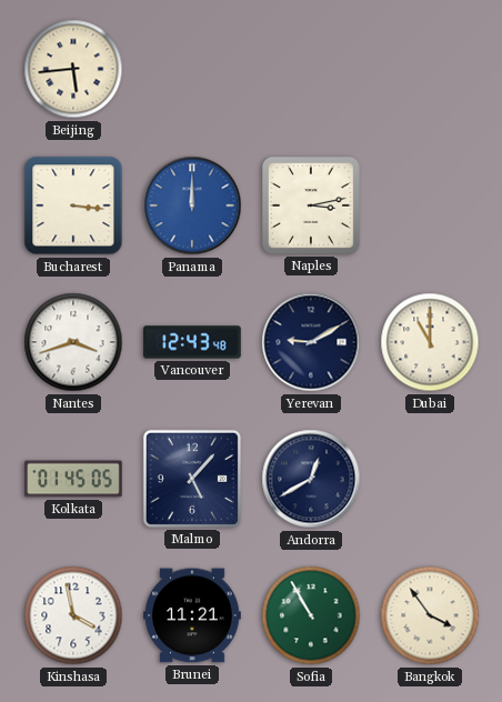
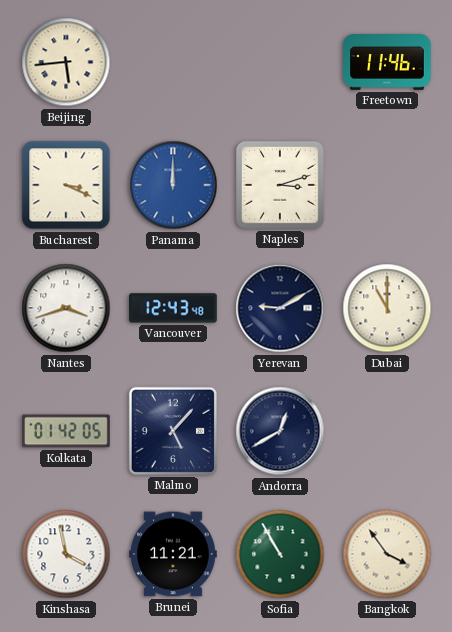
Freetown: none -> 11:46
Bucharest: 3:16 -> 3:19
Naples: 3:13 -> 3:12
Kolkata: 01:45 -> 01:42
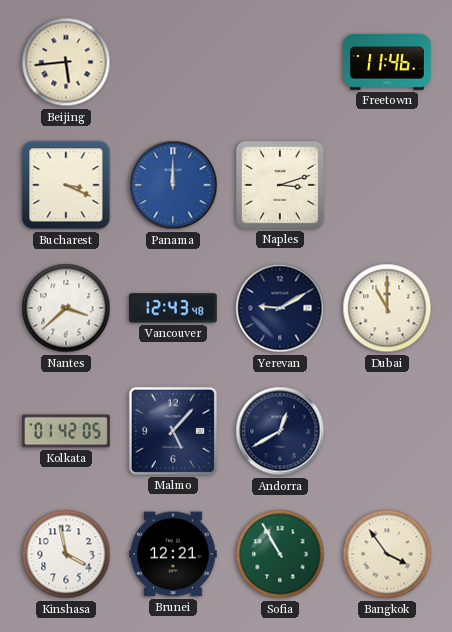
Nantes: 3:42 -> 3:38
Brunei: 11:21 -> 12:21
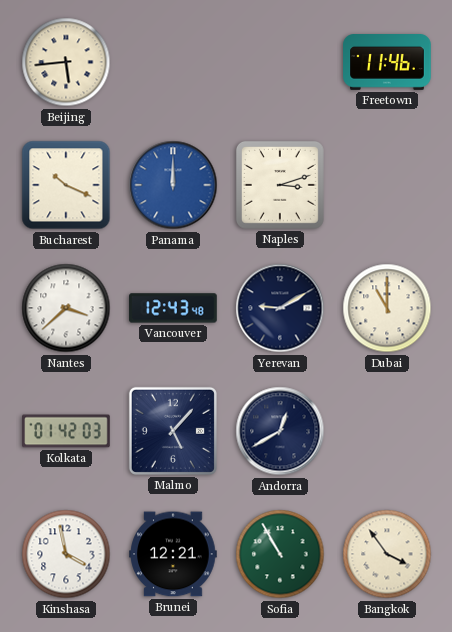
Bucharest: 3:19 -> 10:19
Kolkata: 01:42:05 -> 01:42:03
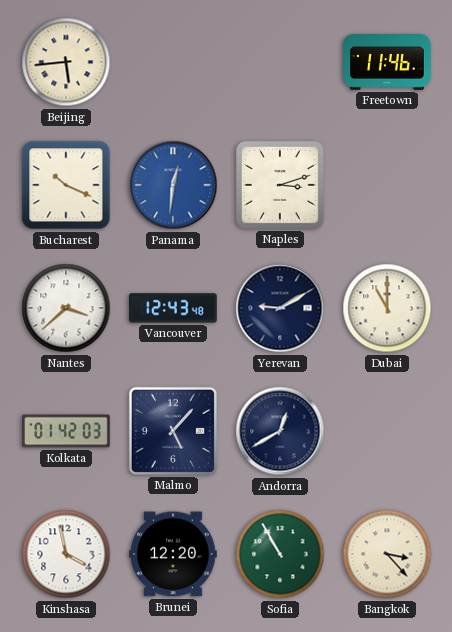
Panama: 12:00 -> 12:31
Brunei: 12:21 -> 12:20
Bangkok: 3:54 -> 3:23
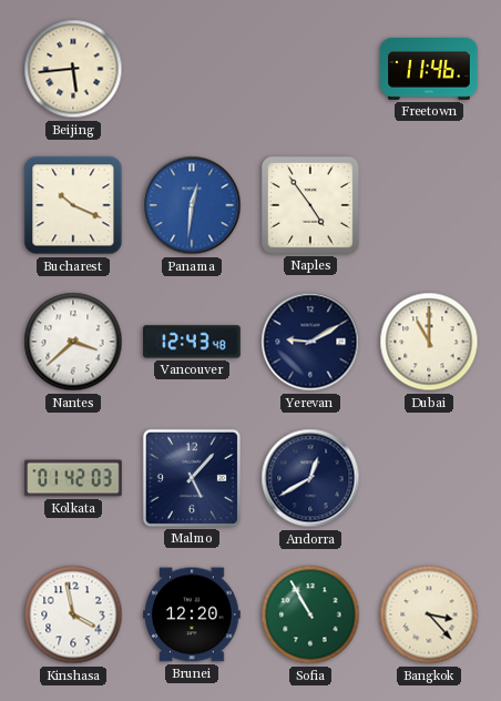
Naples: 3:12 -> 4:54
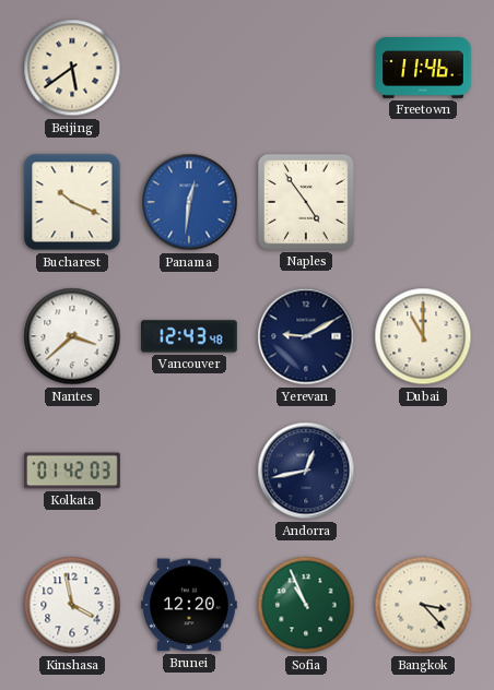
Beijing: 5:44 -> 5:39
Malmo: 5:07 -> none
Andorra: 12:40 -> 12:43
Sofia: 10:55 -> 10:56
